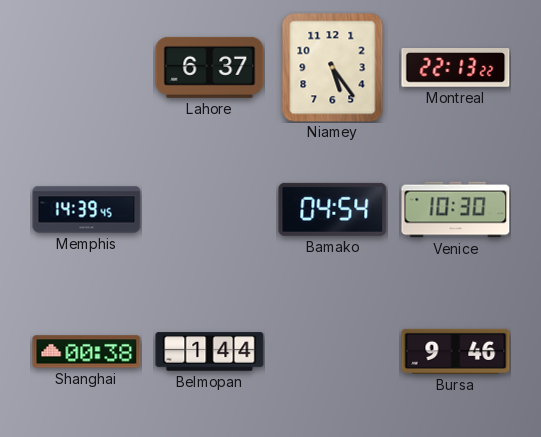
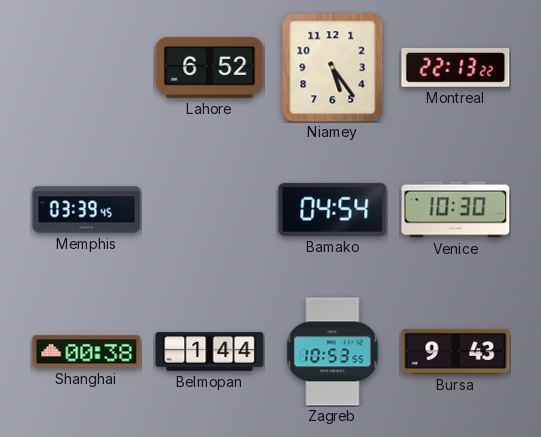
Lahore: 6:37 -> 6:52
Memphis: 14:39 -> 03:39
Zagreb: none -> 10:53
Bursa: 9:46 -> 9:43
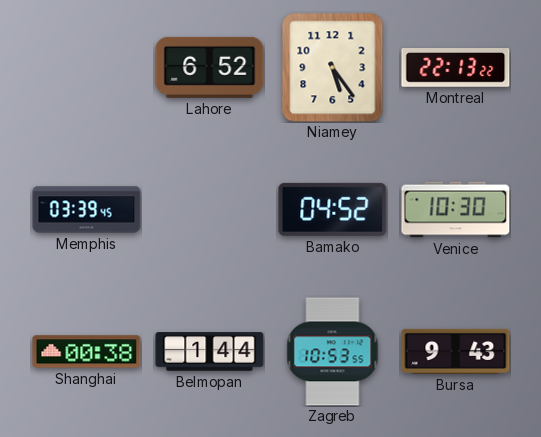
Bamako: 04:54 -> 04:52
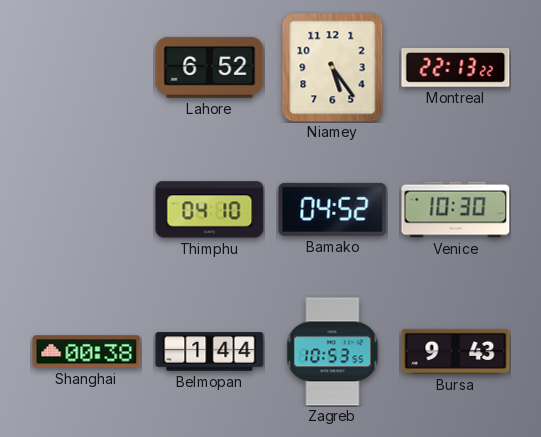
Memphis: 03:39 -> none
Thimphu: none -> 04:10
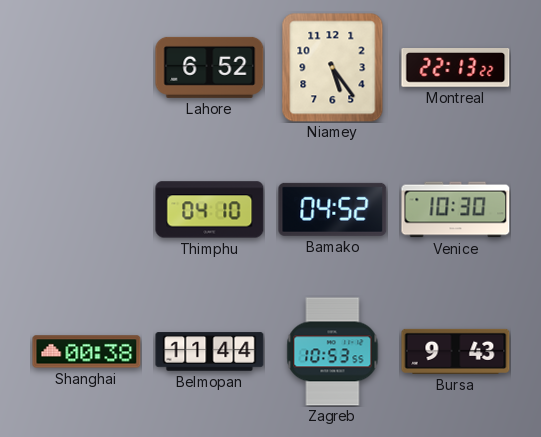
Belmopan: 1:44 -> 11:44
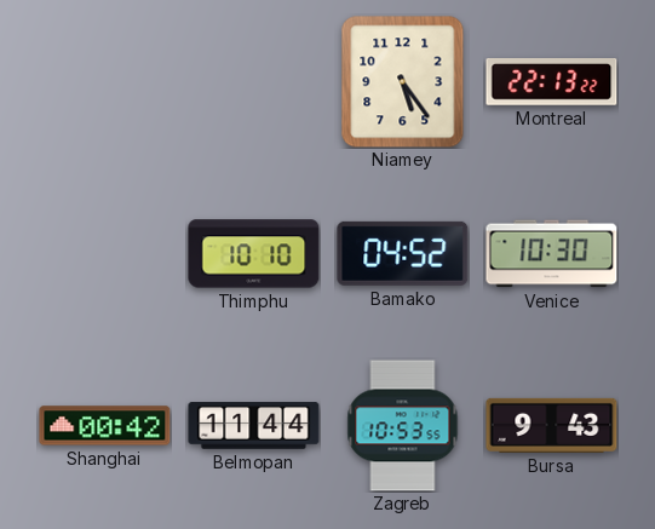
Lahore: 6:52 -> none
Thimphu: 04:10 -> 10:10
Shanghai: 00:38 -> 00:42
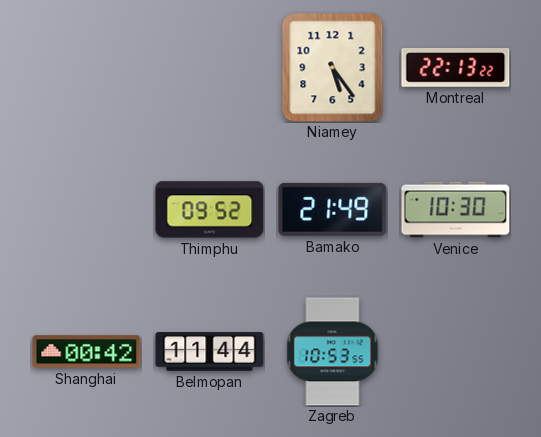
Thimphu: 10:10 -> 09:52
Bamako: 04:52 -> 21:49
Bursa: 9:43 -> none
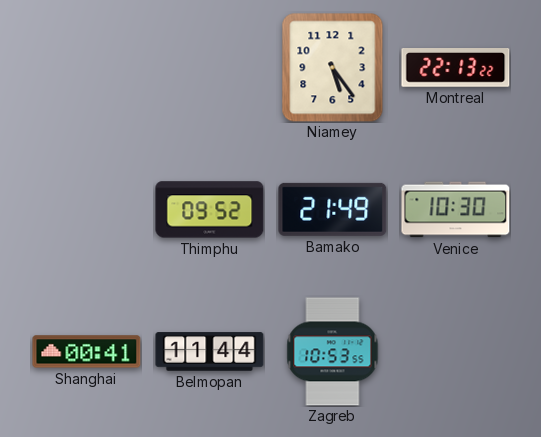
Shanghai: 00:42 -> 00:41
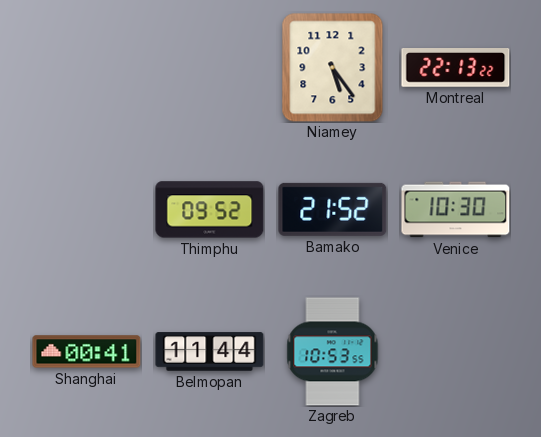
Bamako: 21:49 -> 21:52
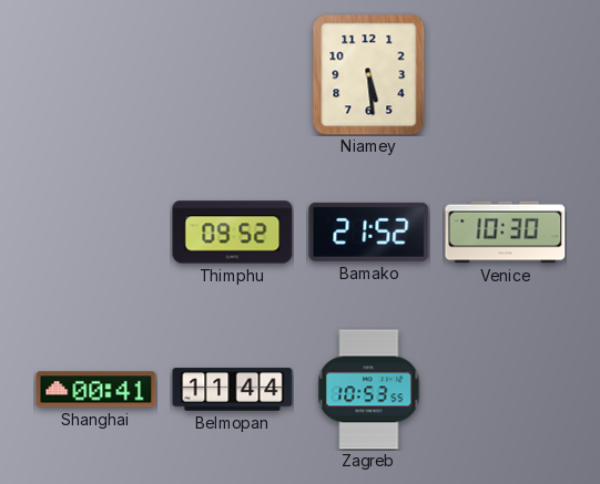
Niamey: 5:24 -> 5:29
Montreal: 22:13 -> none
